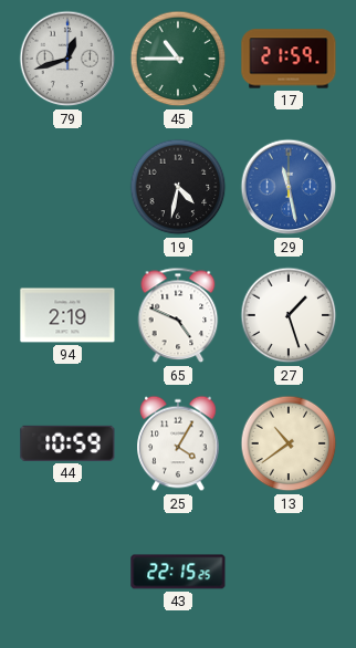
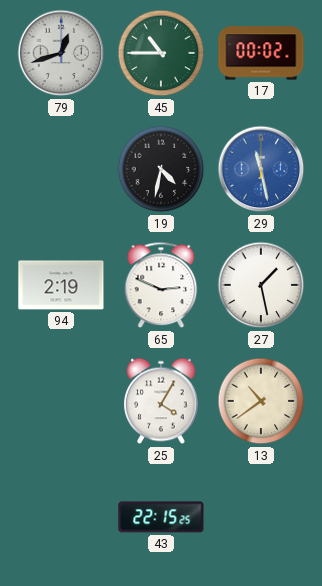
17: 21:59 -> 00:02
65: 4:49 -> 2:49
27: 1:27 -> 1:28
44: 10:59 -> none
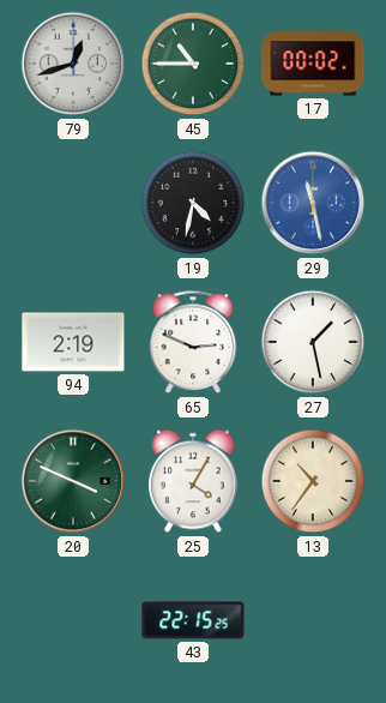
20: none -> 3:49
13: 10:39 -> 10:36
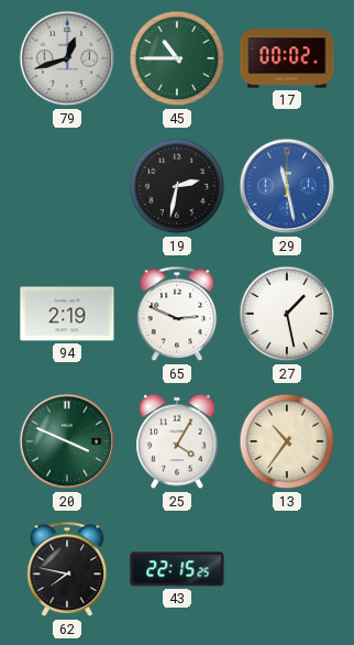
19: 4:32 -> 2:32
62: none -> 7:47
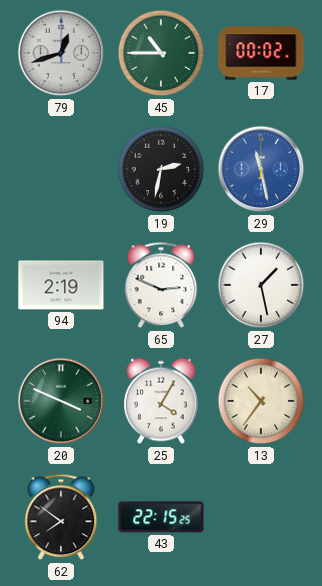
62: 7:47 -> 7:51
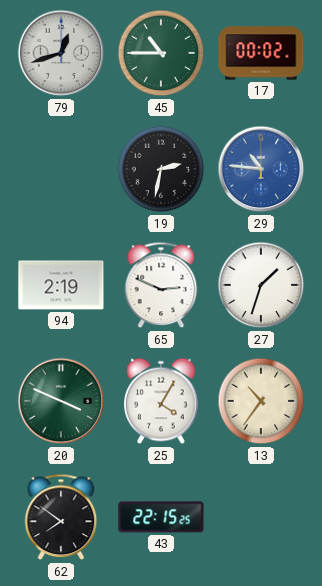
29: 11:28 -> 10:46
27: 1:28 -> 1:33
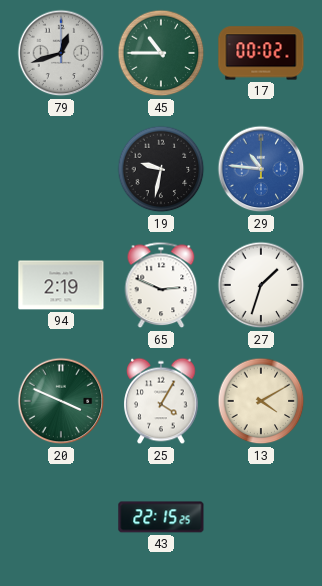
19: 2:32 -> 9:32
13: 10:36 -> 4:10
62: 7:51 -> none
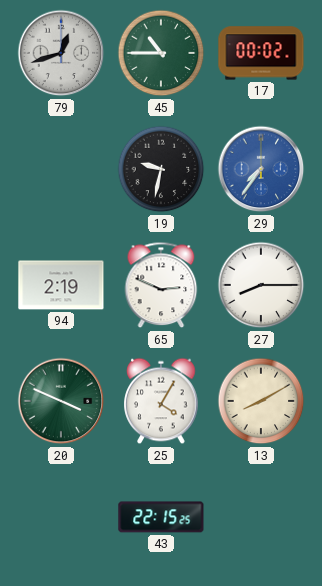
29: 10:46 -> 7:36
27: 1:33 -> 8:15
13: 4:10 -> 8:10
